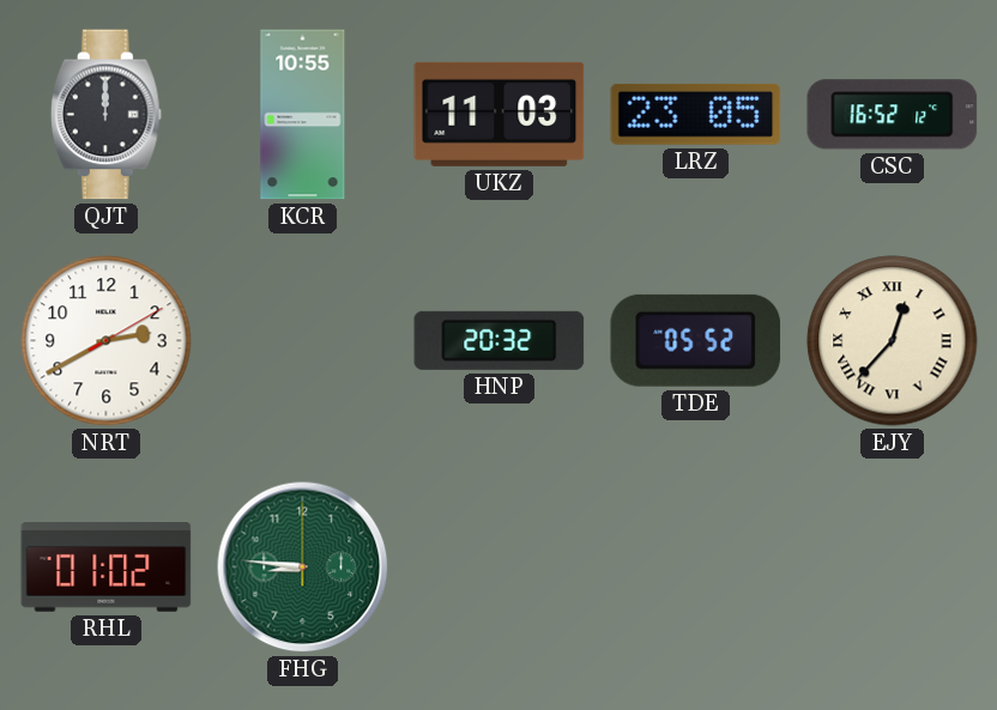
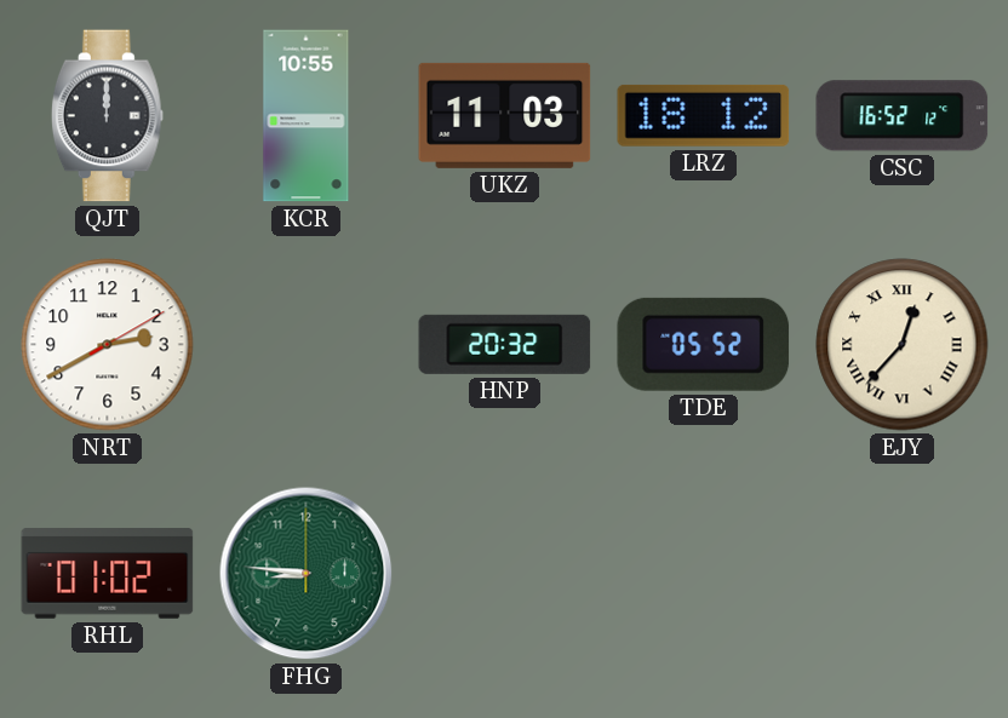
LRZ: 23:05 -> 18:12
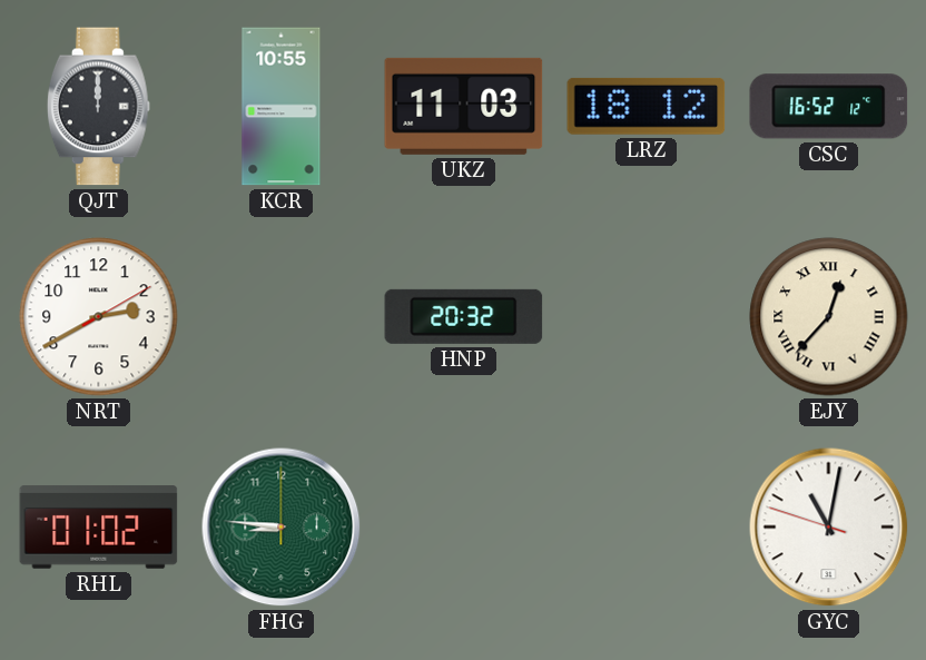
TDE: 05:52 -> none
GYC: none -> 11:01
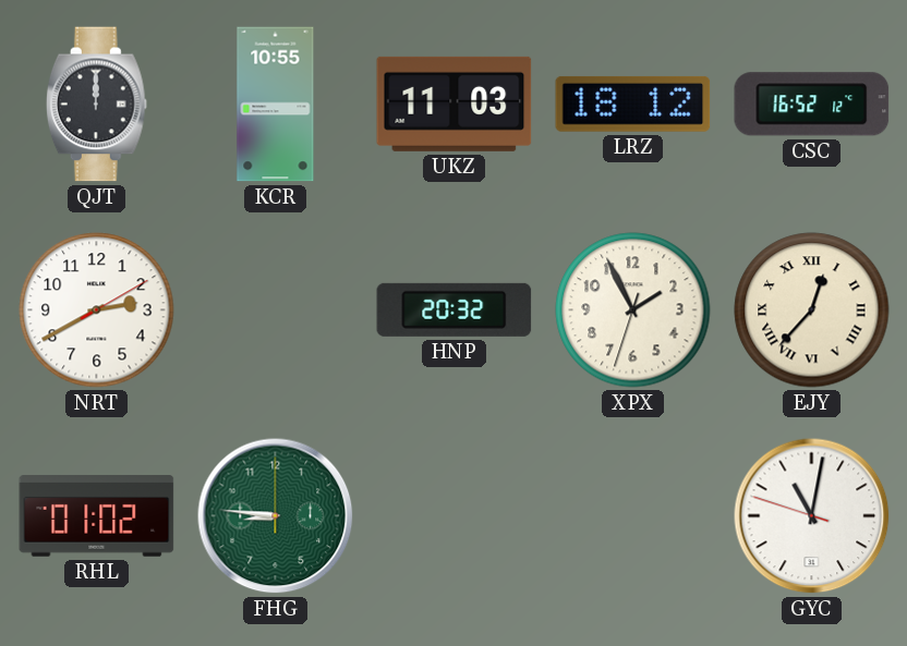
XPX: none -> 1:55
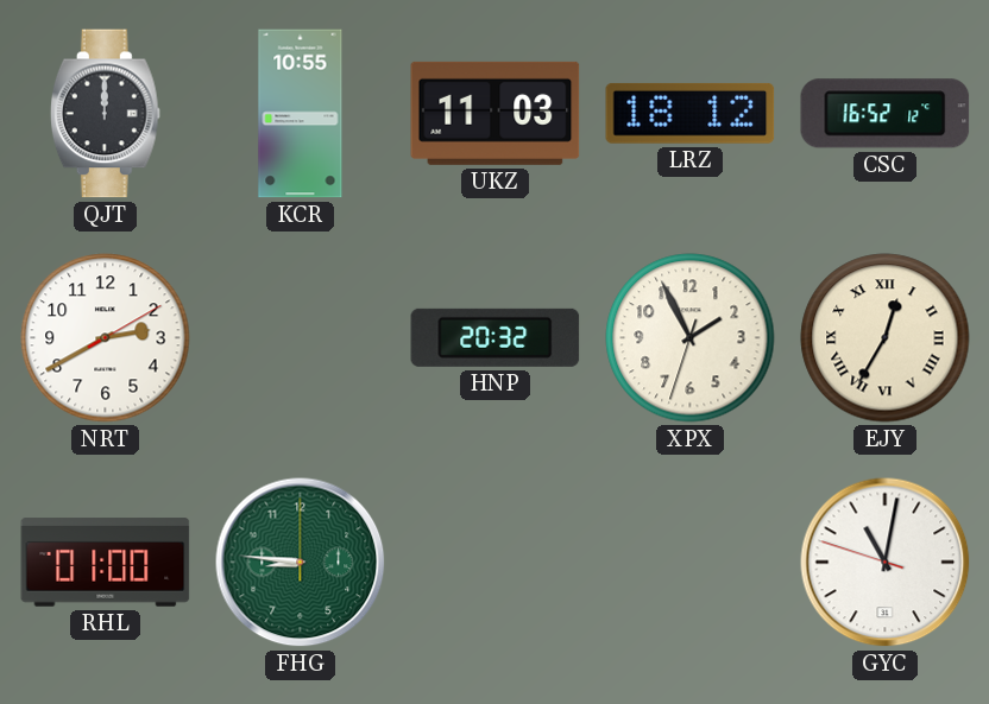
EJY: 12:37 -> 12:35
RHL: 01:02 -> 01:00
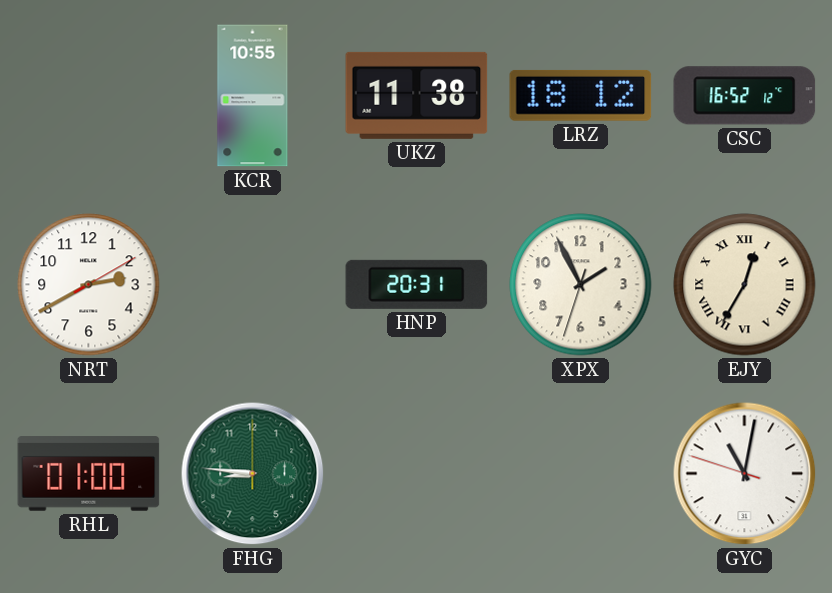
QJT: 12:00 -> none
UKZ: 11:03 -> 11:38
HNP: 20:32 -> 20:31
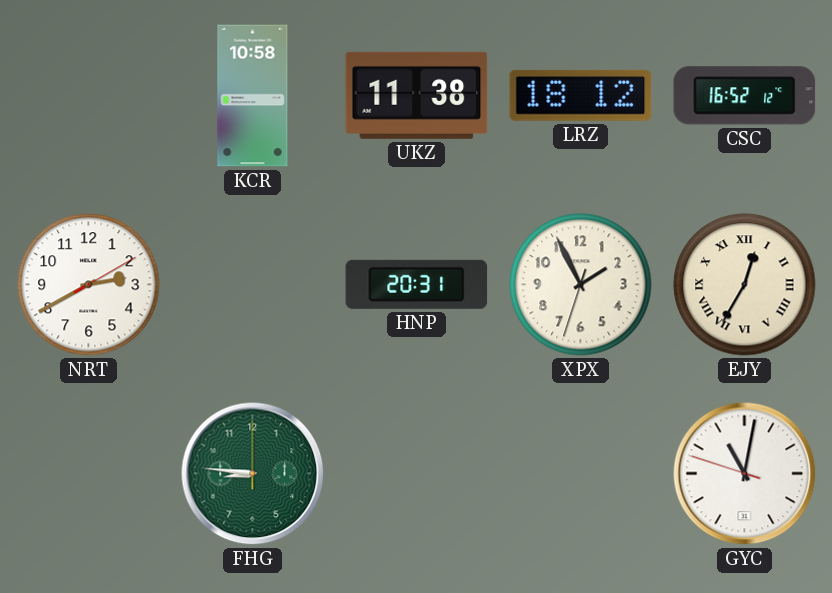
KCR: 10:55 -> 10:58
RHL: 01:00 -> none
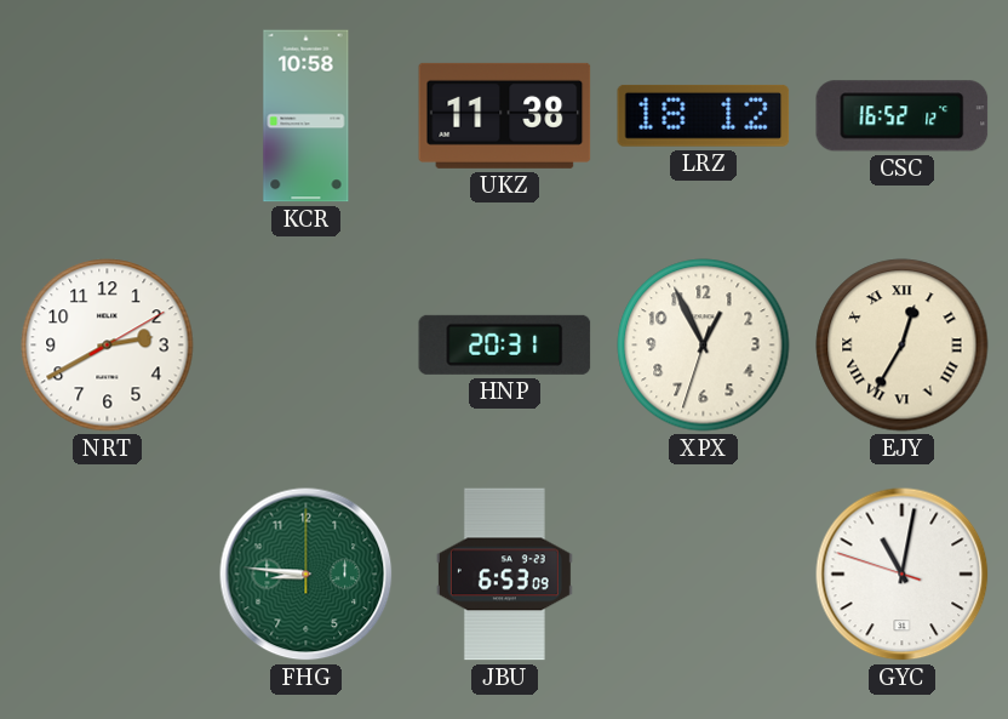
XPX: 1:55 -> 12:55
JBU: none -> 6:53
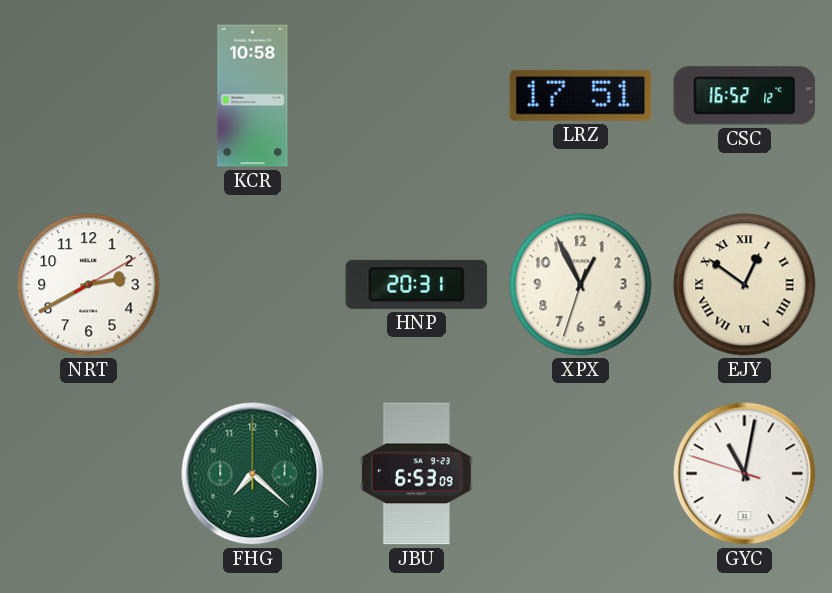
UKZ: 11:38 -> none
LRZ: 18:12 -> 17:51
EJY: 12:35 -> 12:51
FHG: 8:46 -> 7:22
